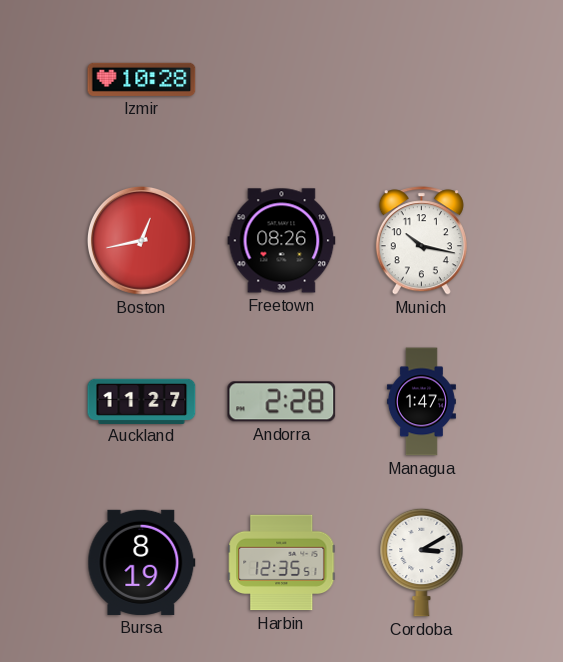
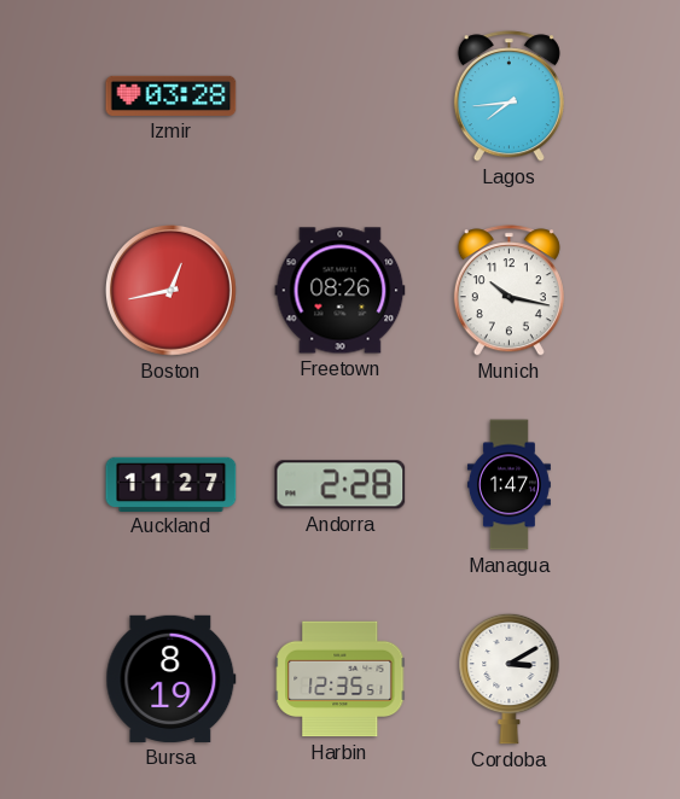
Izmir: 10:28 -> 03:28
Lagos: none -> 7:44
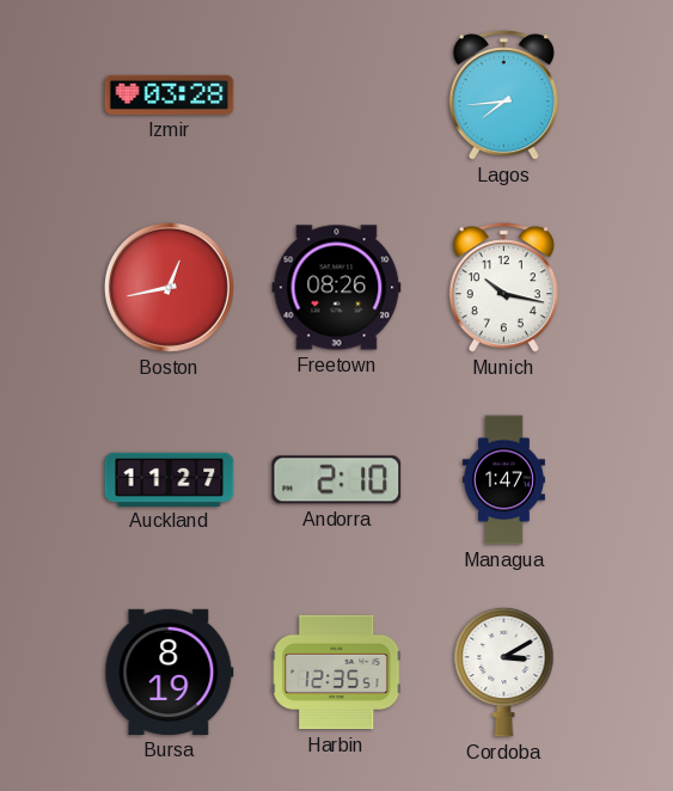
Andorra: 2:28 -> 2:10
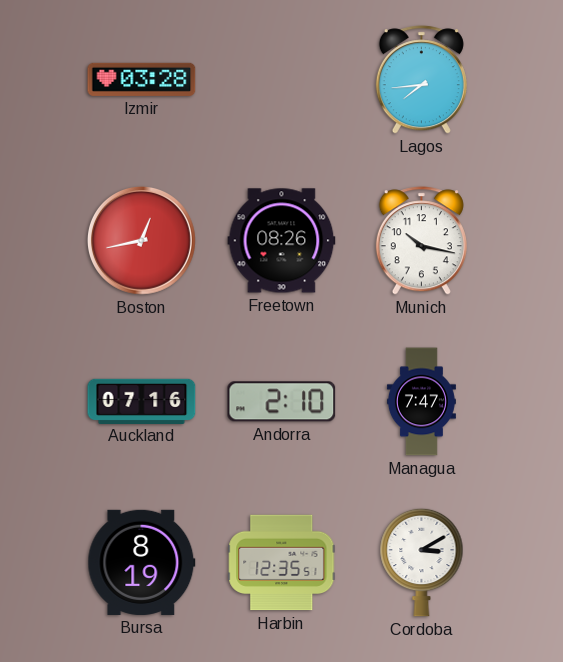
Auckland: 11:27 -> 07:16
Managua: 1:47 -> 7:47
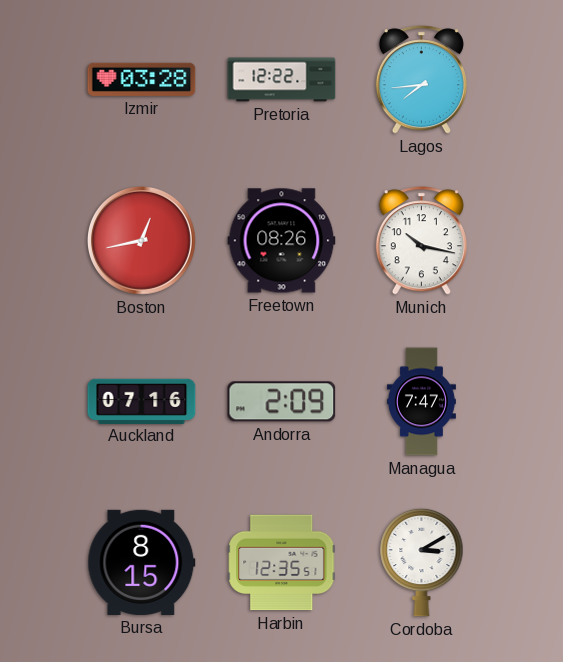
Pretoria: none -> 12:22
Andorra: 2:10 -> 2:09
Bursa: 8:19 -> 8:15
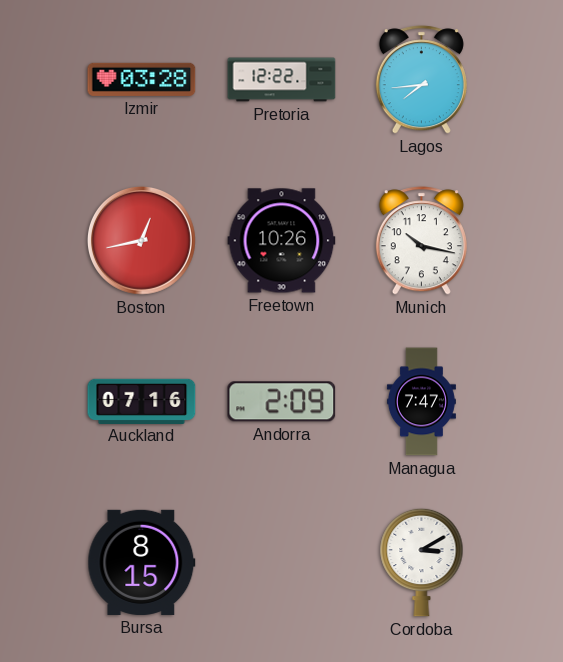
Freetown: 08:26 -> 10:26
Harbin: 12:35 -> none
